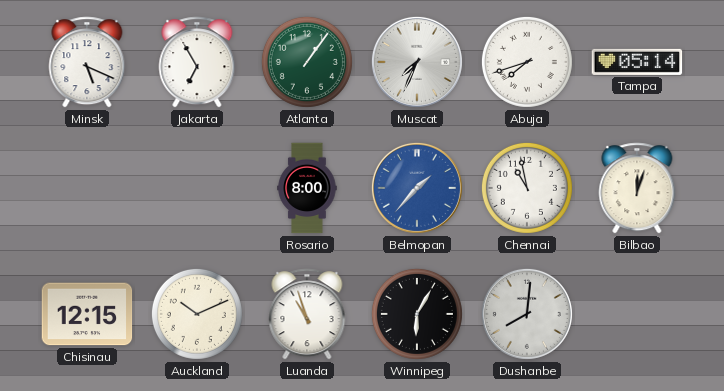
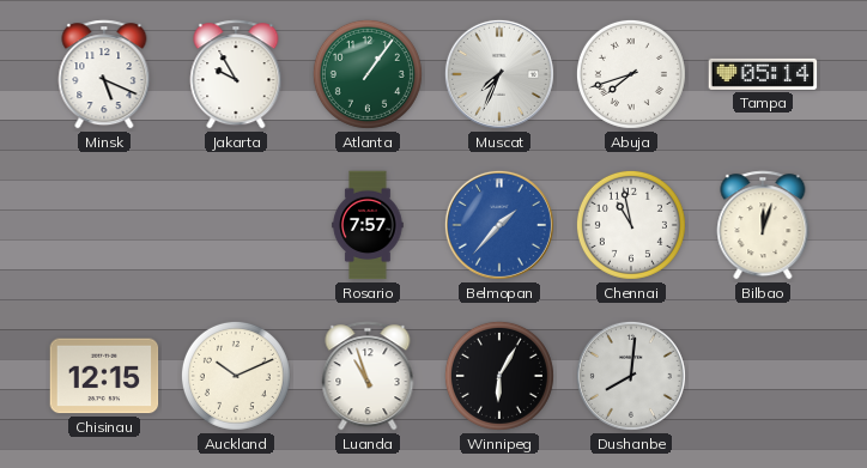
Jakarta: 6:55 -> 9:55
Rosario: 8:00 -> 7:57
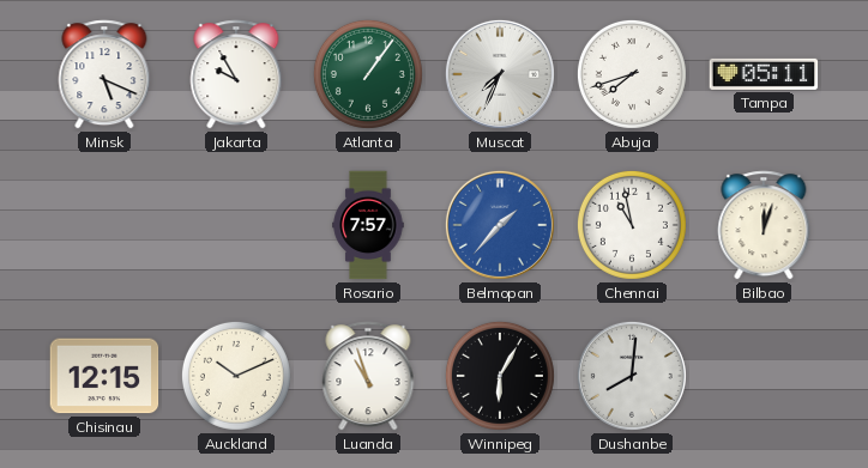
Tampa: 05:14 -> 05:11
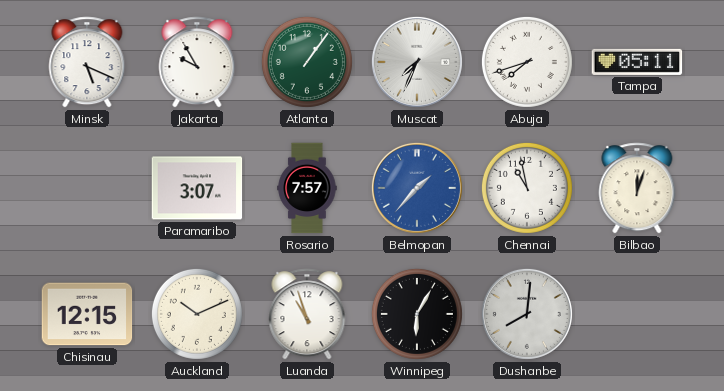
Paramaribo: none -> 3:07
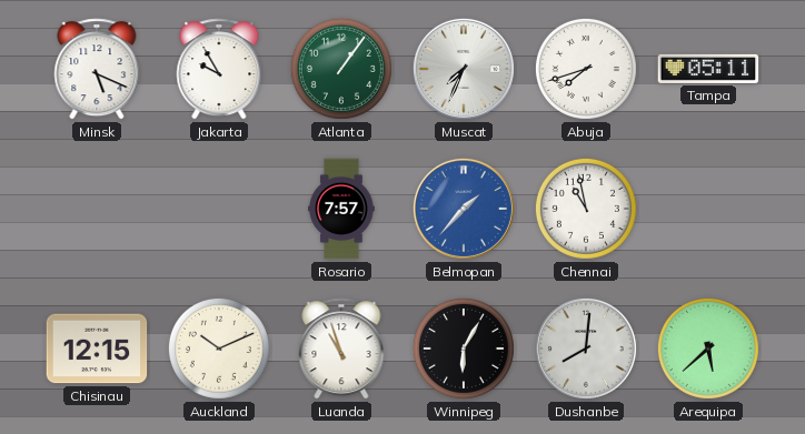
Paramaribo: 3:07 -> none
Bilbao: 12:03 -> none
Arequipa: none -> 5:38
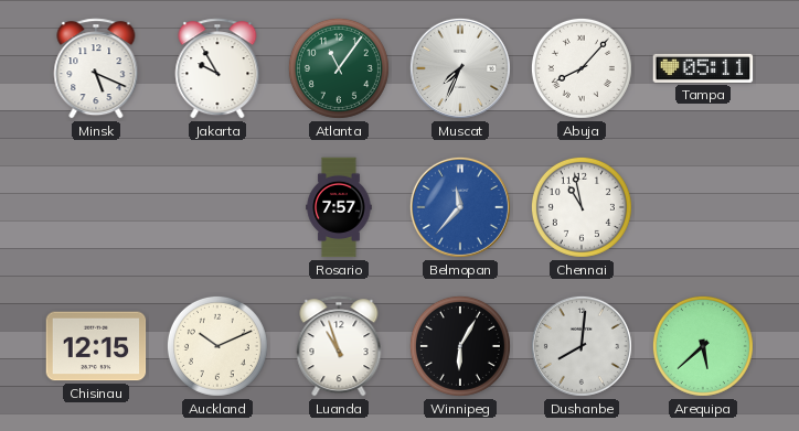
Atlanta: 1:06 -> 11:06
Abuja: 7:42 -> 8:07
Belmopan: 1:37 -> 11:37
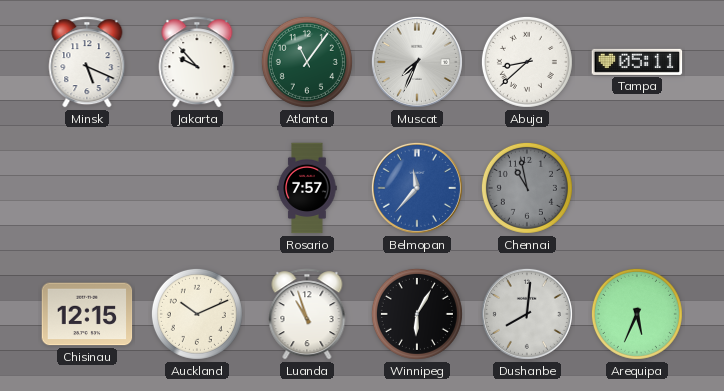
Jakarta: 9:55 -> 9:53
Abuja: 8:07 -> 8:38
Chennai dial: white -> grey
Arequipa: 5:38 -> 5:34
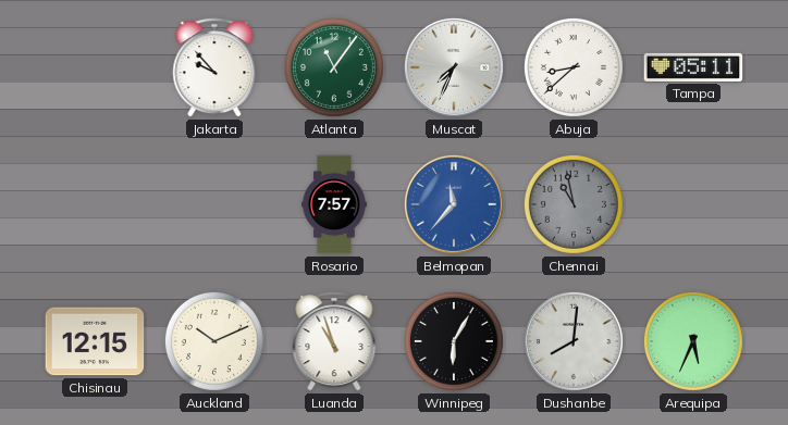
Minsk: 5:19 -> none
